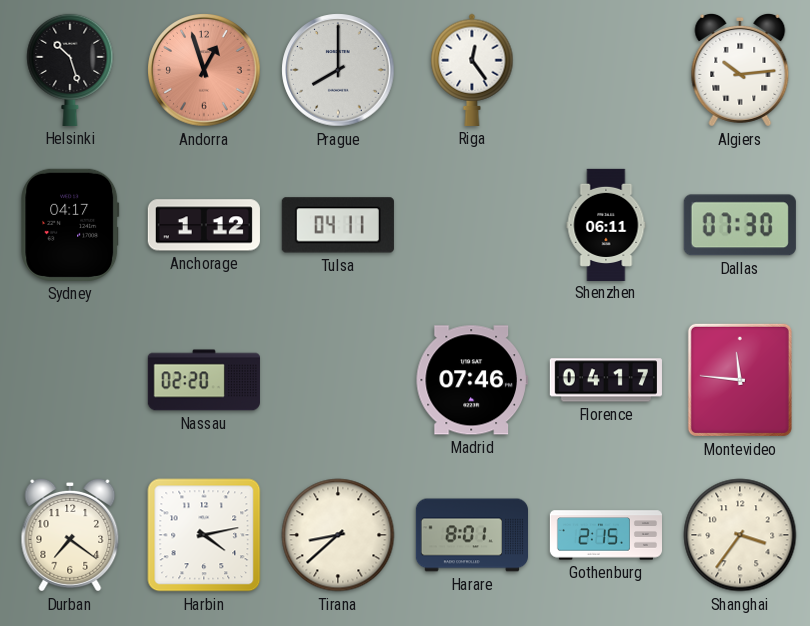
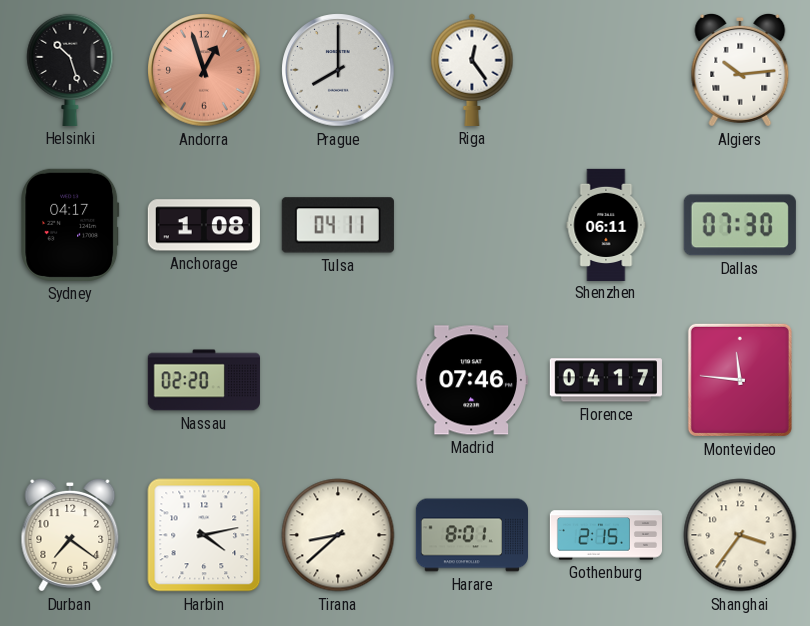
Anchorage: 1:12 -> 1:08
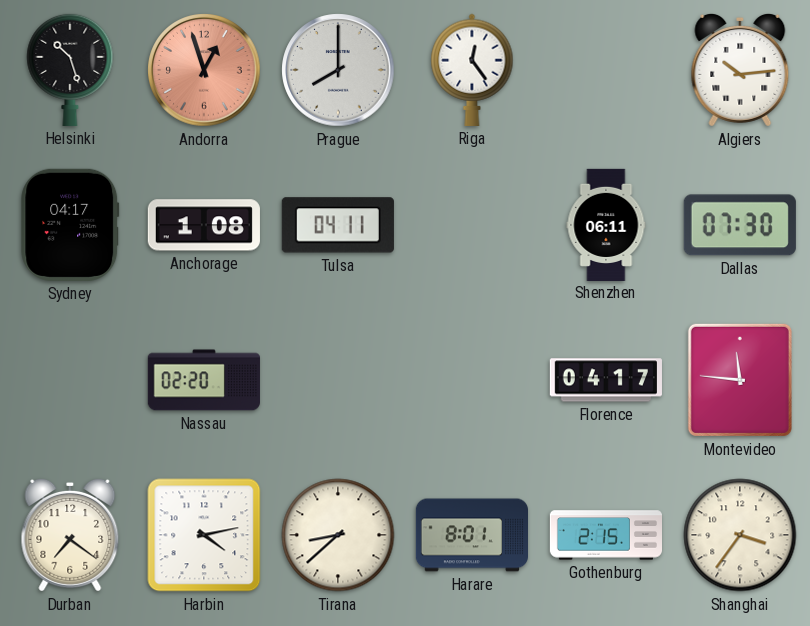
Madrid: 07:46 -> none
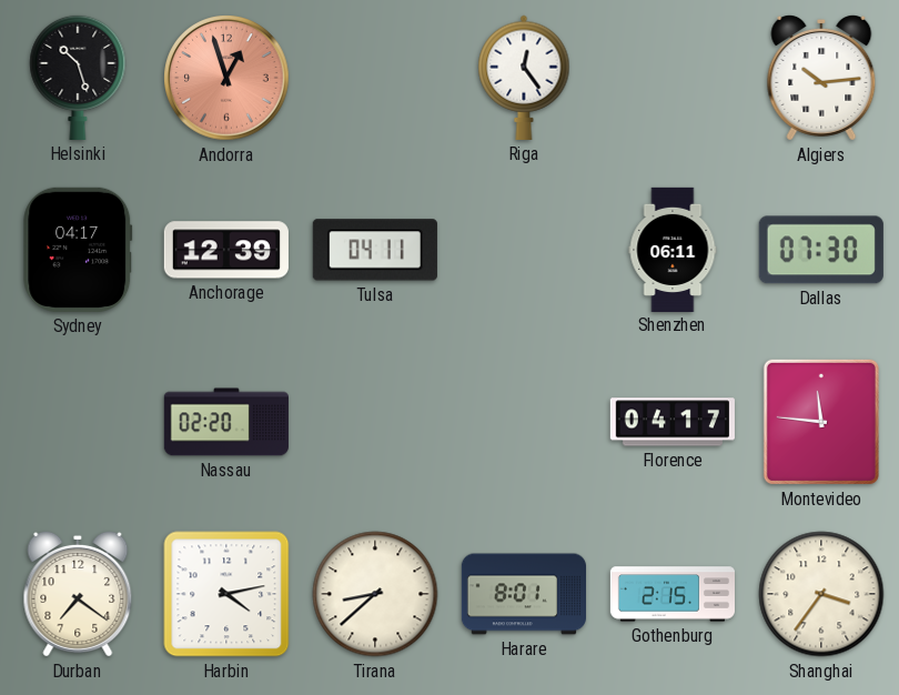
Prague: 8:00 -> none
Anchorage: 1:08 -> 12:39
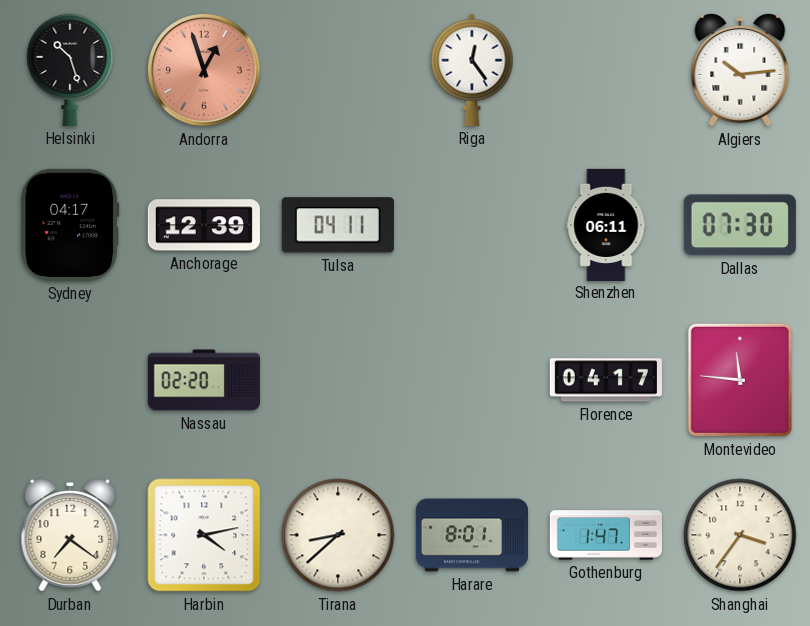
Gothenburg: 2:15 -> 1:47
